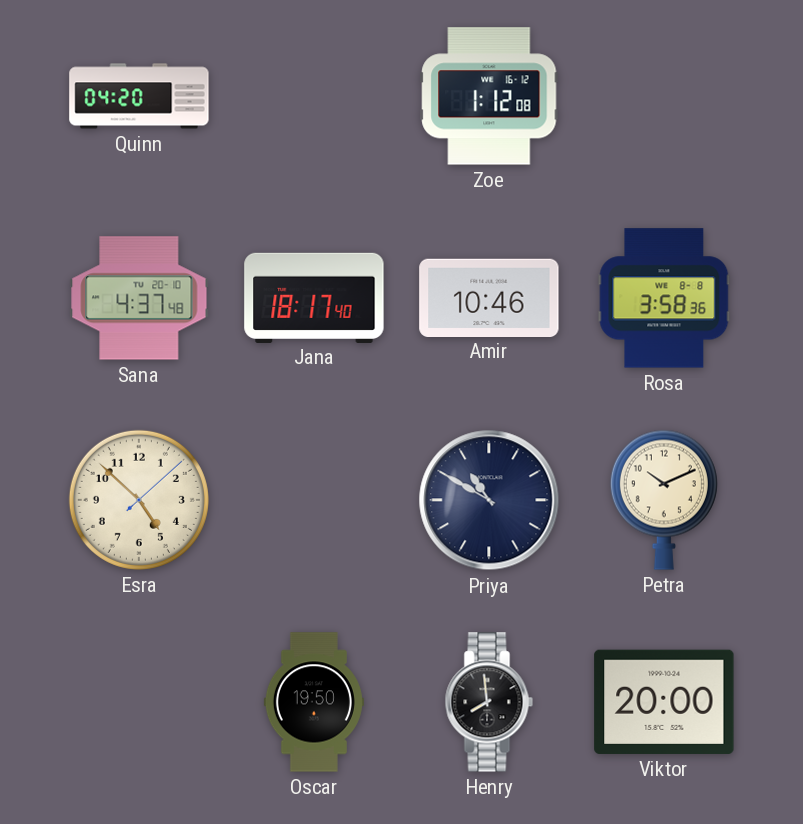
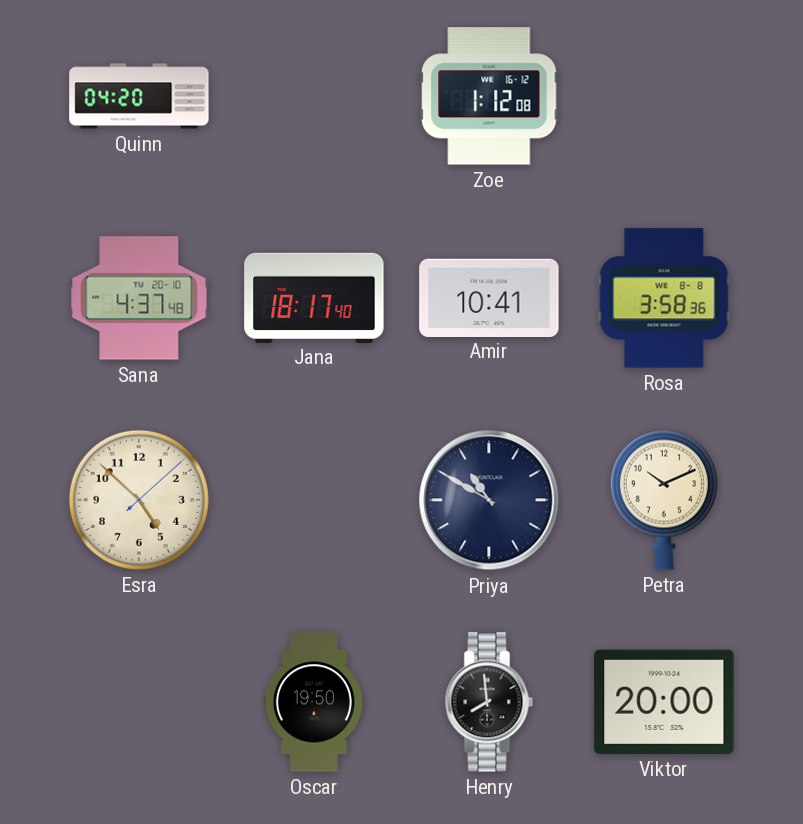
Amir: 10:46 -> 10:41
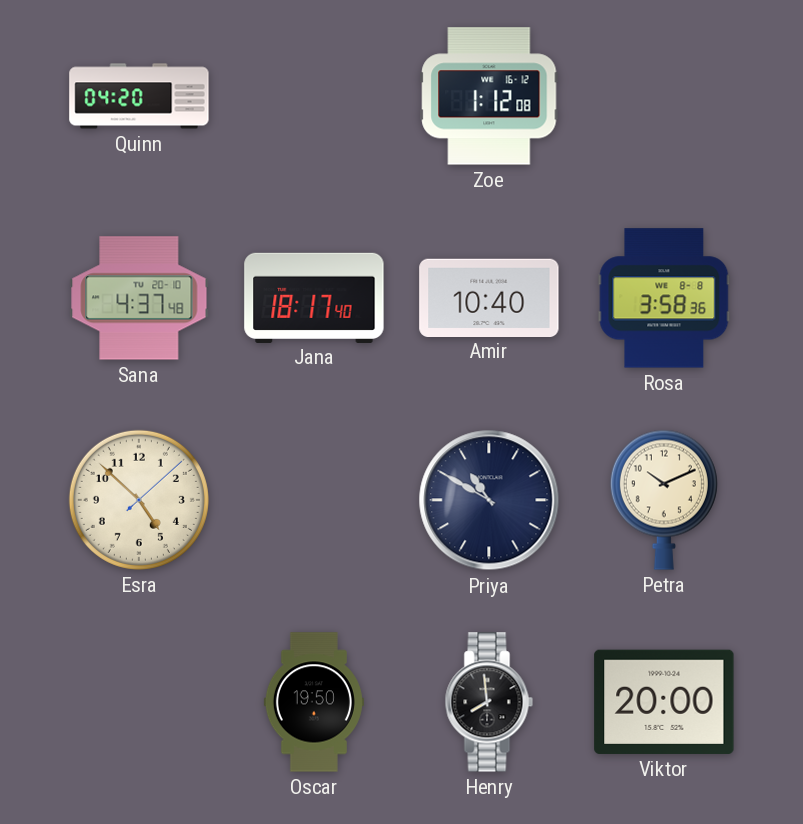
Amir: 10:41 -> 10:40
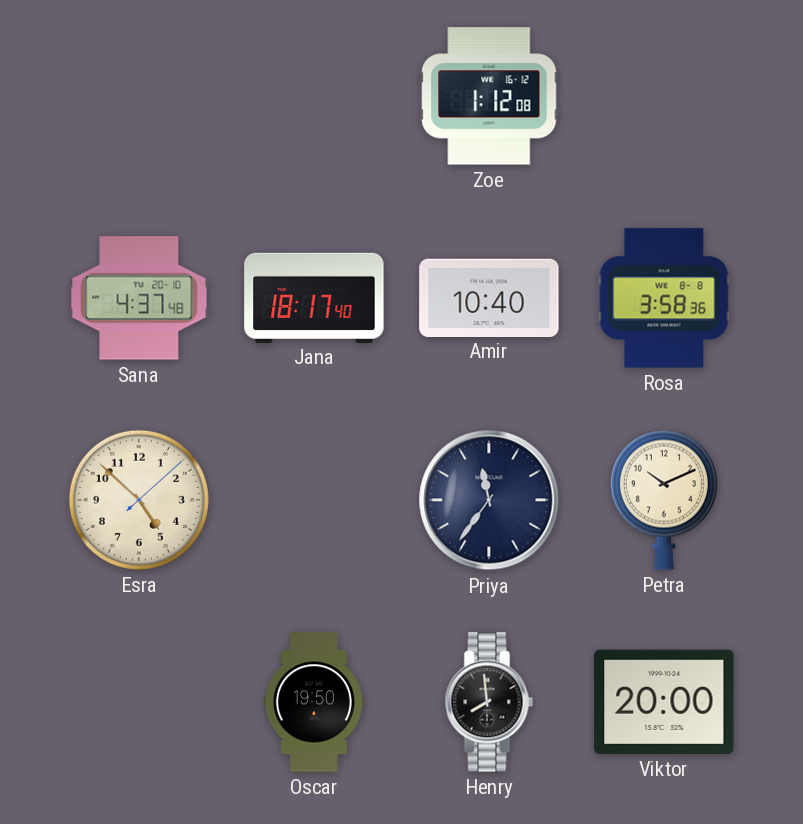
Quinn: 04:20 -> none
Priya: 10:50 -> 11:36
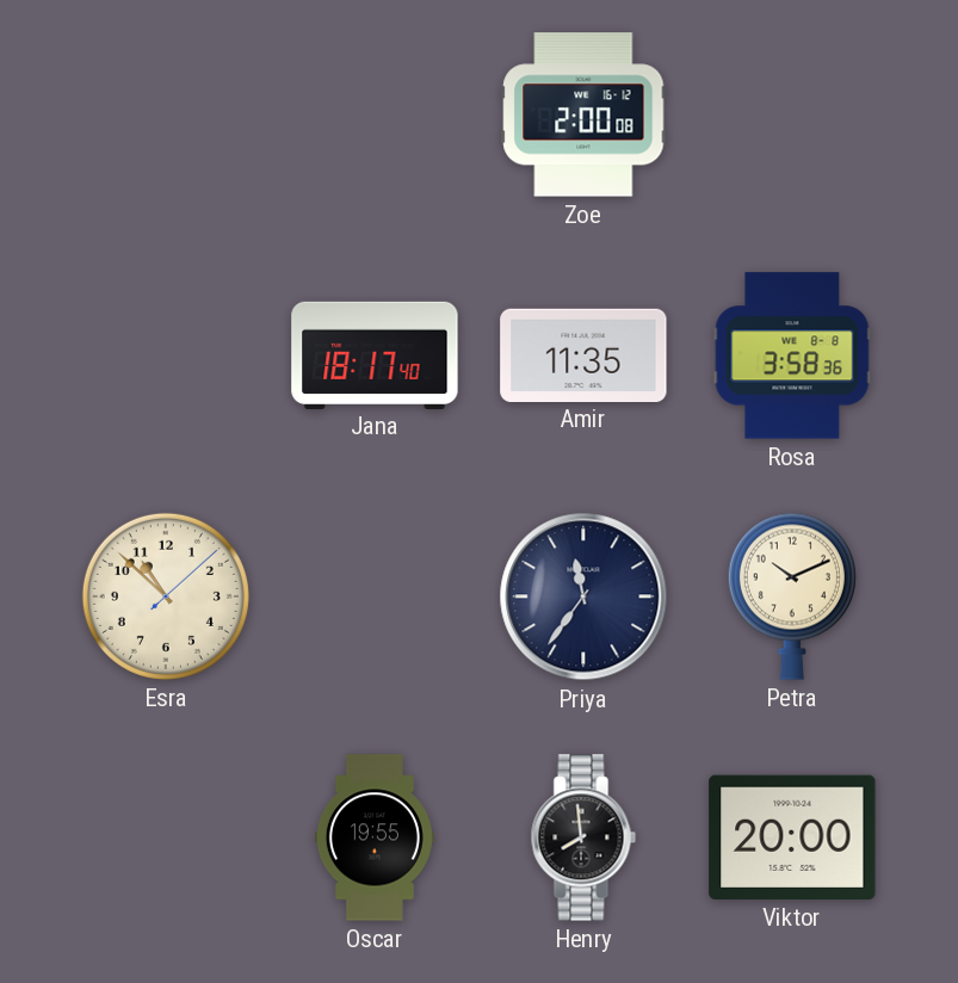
Zoe: 1:12 -> 2:00
Sana: 4:37 -> none
Amir: 10:40 -> 11:35
Esra: 4:52 -> 10:52
Oscar: 19:50 -> 19:55
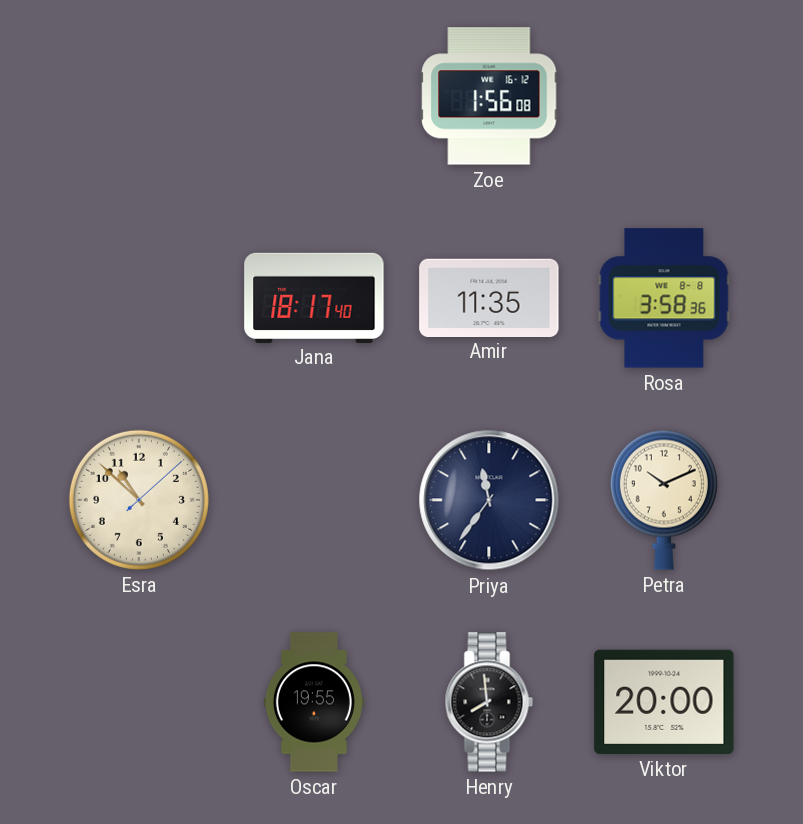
Zoe: 2:00 -> 1:56
